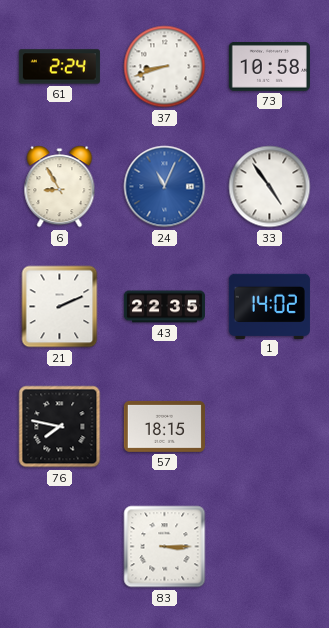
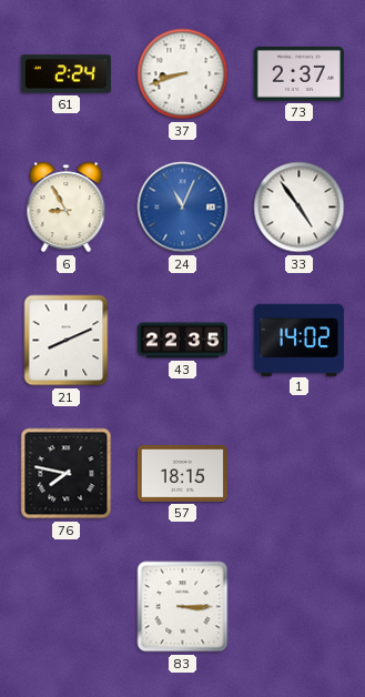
73: 10:58 -> 2:37
21: 2:11 -> 8:11
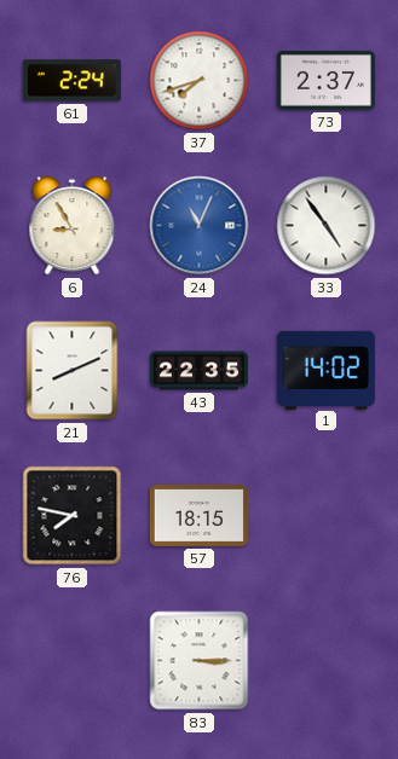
37: 8:42 -> 7:42
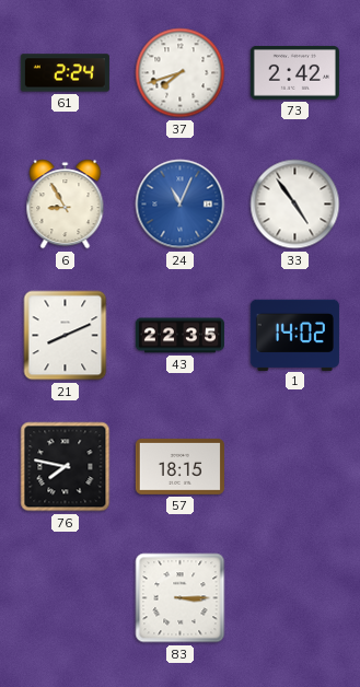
73: 2:37 -> 2:42
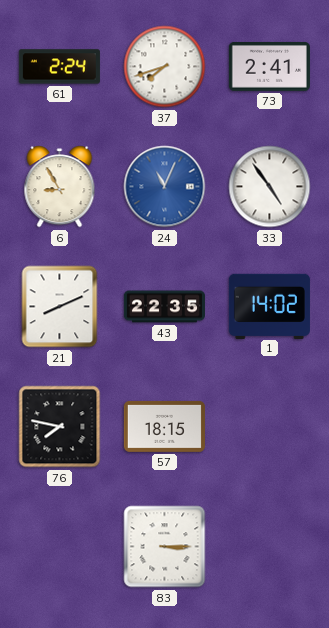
73: 2:42 -> 2:41
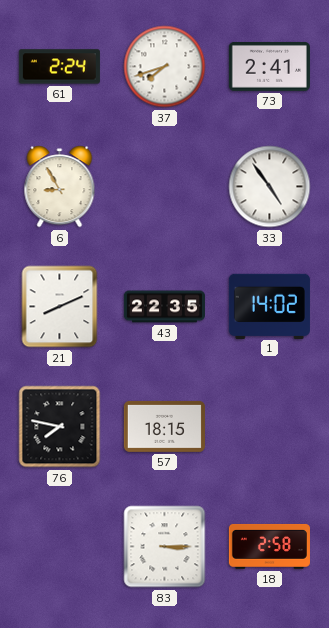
24: 11:04 -> none
18: none -> 2:58
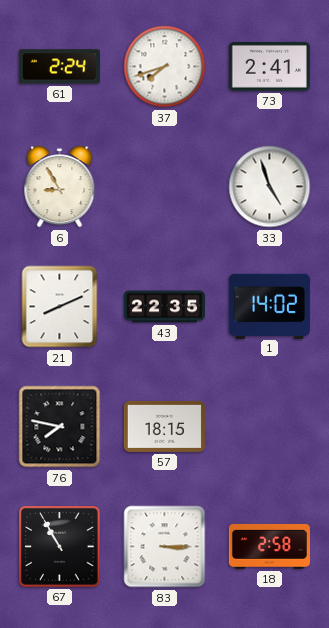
33: 4:54 -> 4:57
67: none -> 10:55
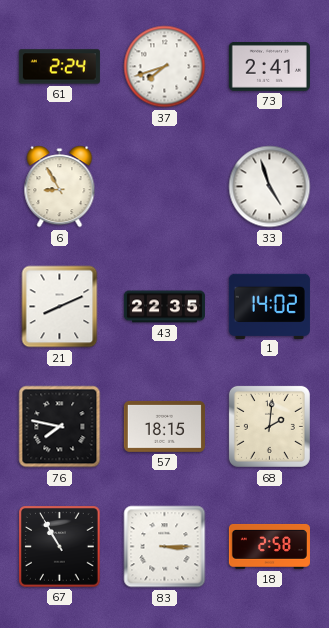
68: none -> 2:01
